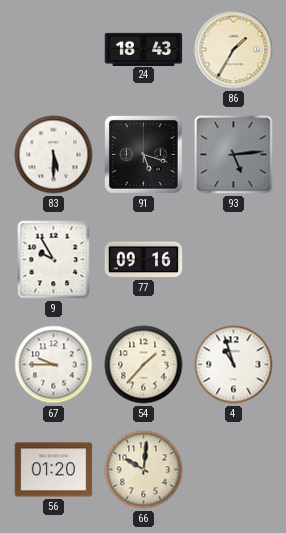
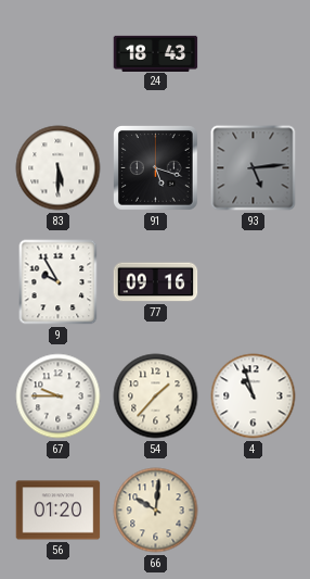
86: 1:35 -> none
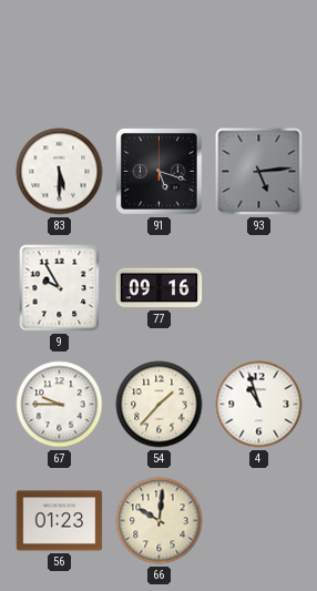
24: 18:43 -> none
56: 01:20 -> 01:23
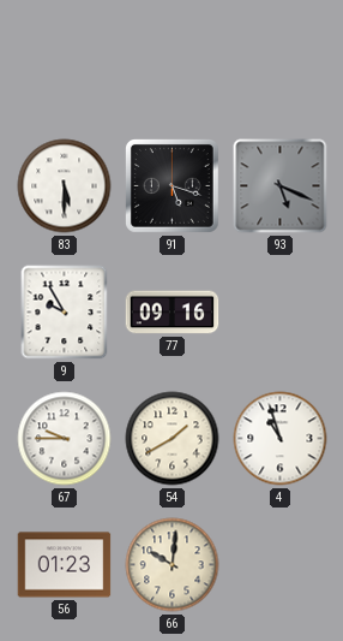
93: 5:14 -> 5:19
54: 1:37 -> 1:40
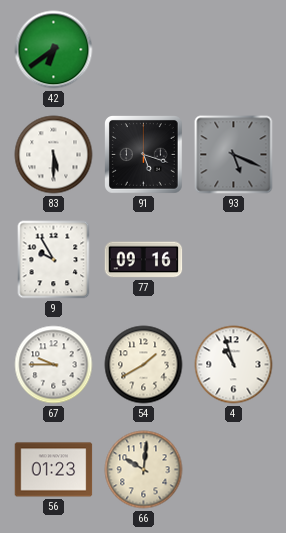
42: none -> 6:39
